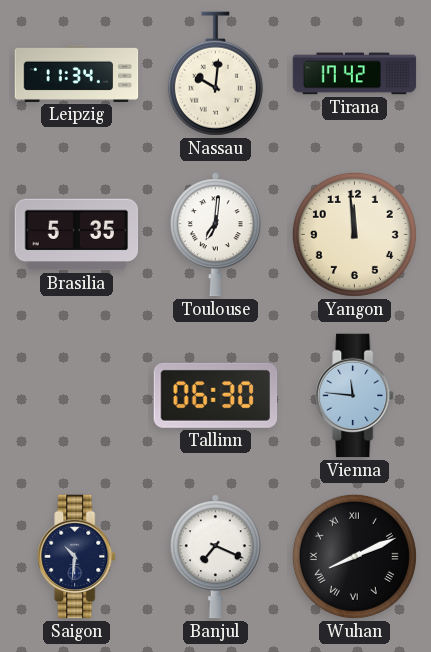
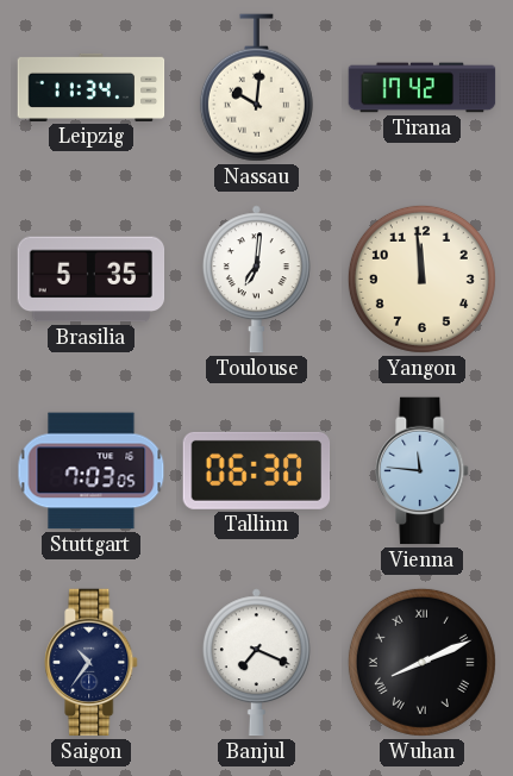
Stuttgart: none -> 7:03
Saigon: 10:31 -> 10:36
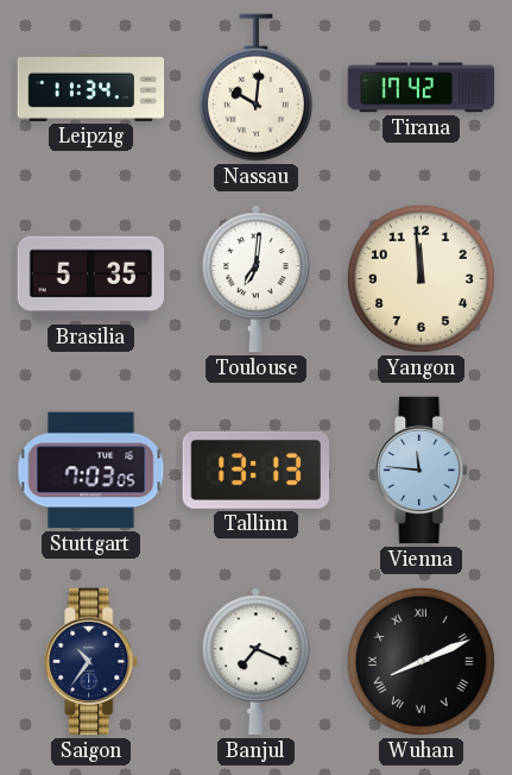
Tallinn: 06:30 -> 13:13
